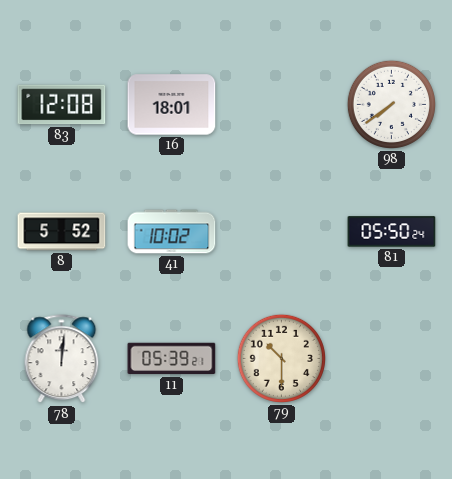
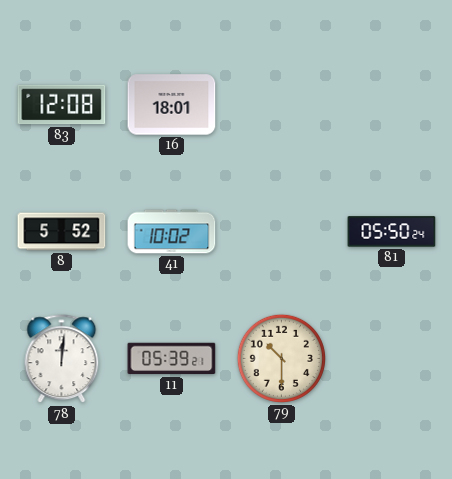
98: 7:39 -> none
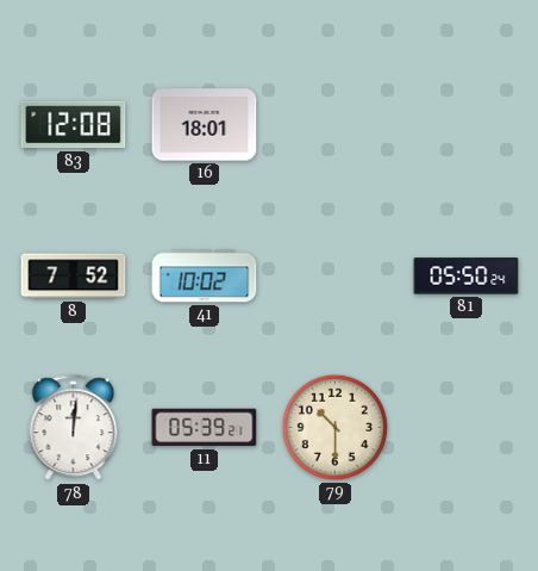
8: 5:52 -> 7:52
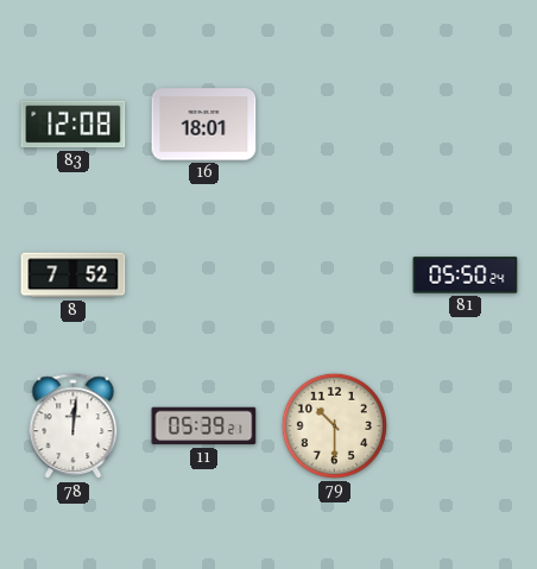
41: 10:02 -> none
